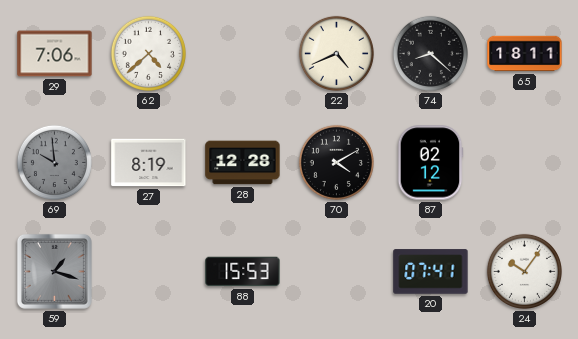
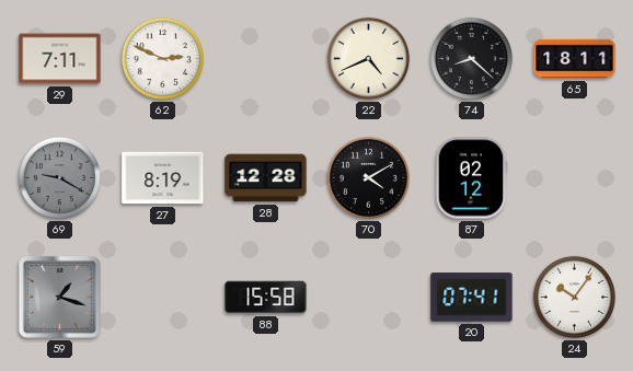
29: 7:06 -> 7:11
62: 4:38 -> 2:49
69: 9:59 -> 9:20
88: 15:53 -> 15:58
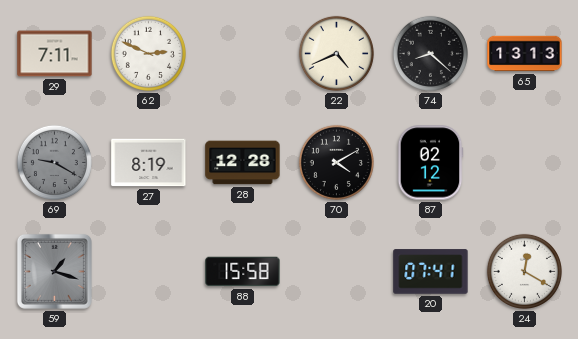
65: 18:11 -> 13:13
24: 10:06 -> 12:20
